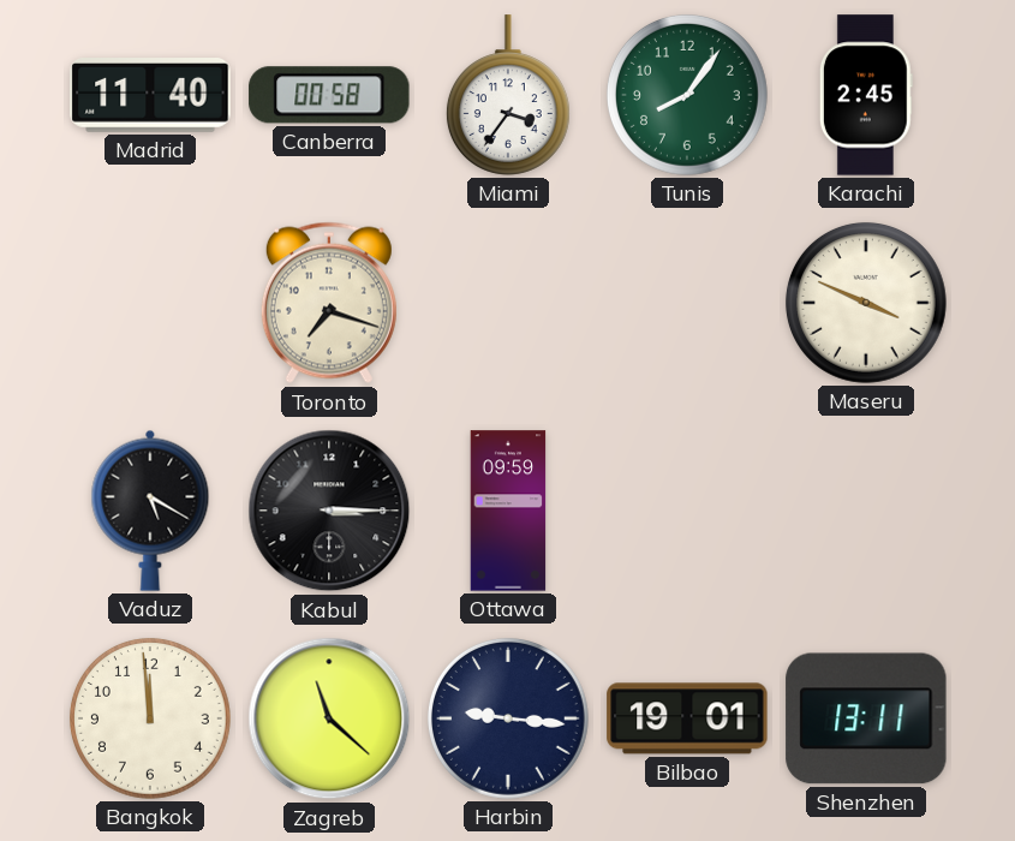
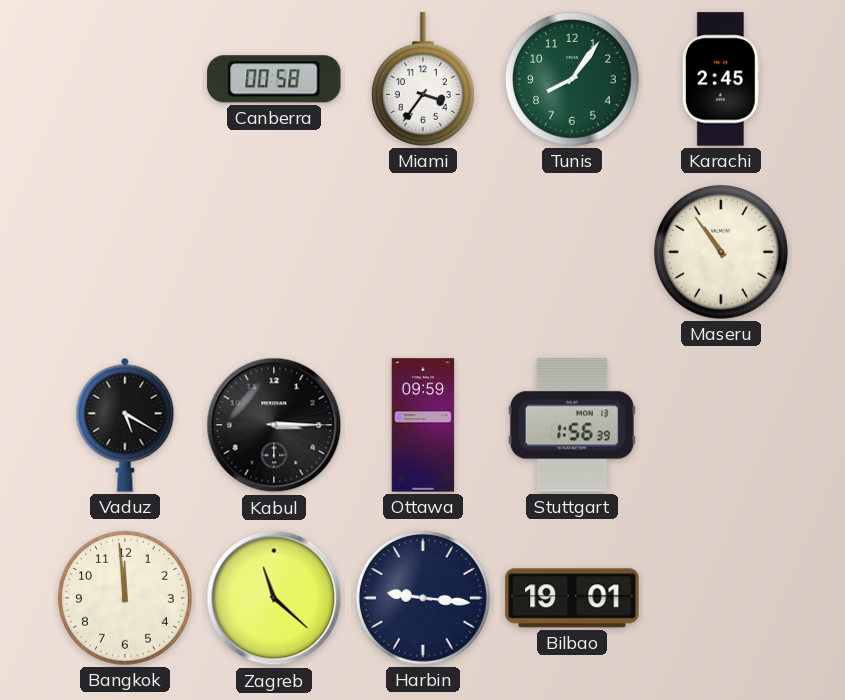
Madrid: 11:40 -> none
Toronto: 7:18 -> none
Maseru: 3:49 -> 10:54
Stuttgart: none -> 1:56
Shenzhen: 13:11 -> none
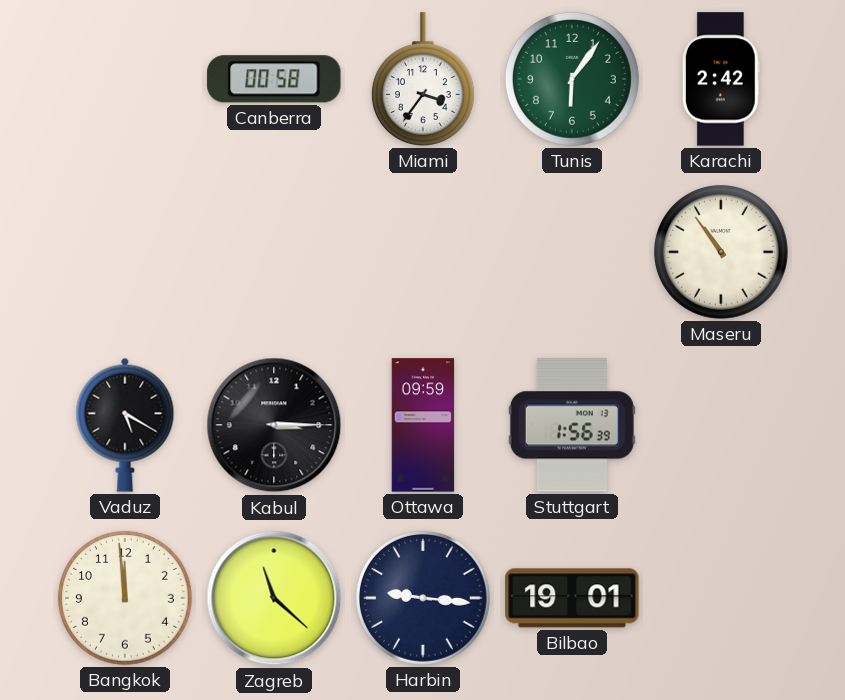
Tunis: 8:06 -> 6:06
Karachi: 2:45 -> 2:42
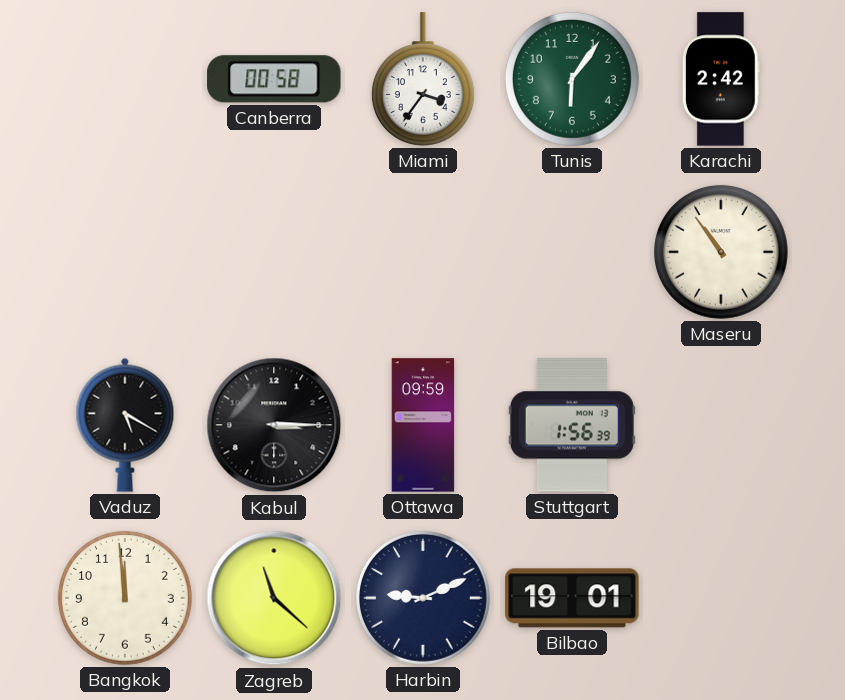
Harbin: 9:16 -> 9:11
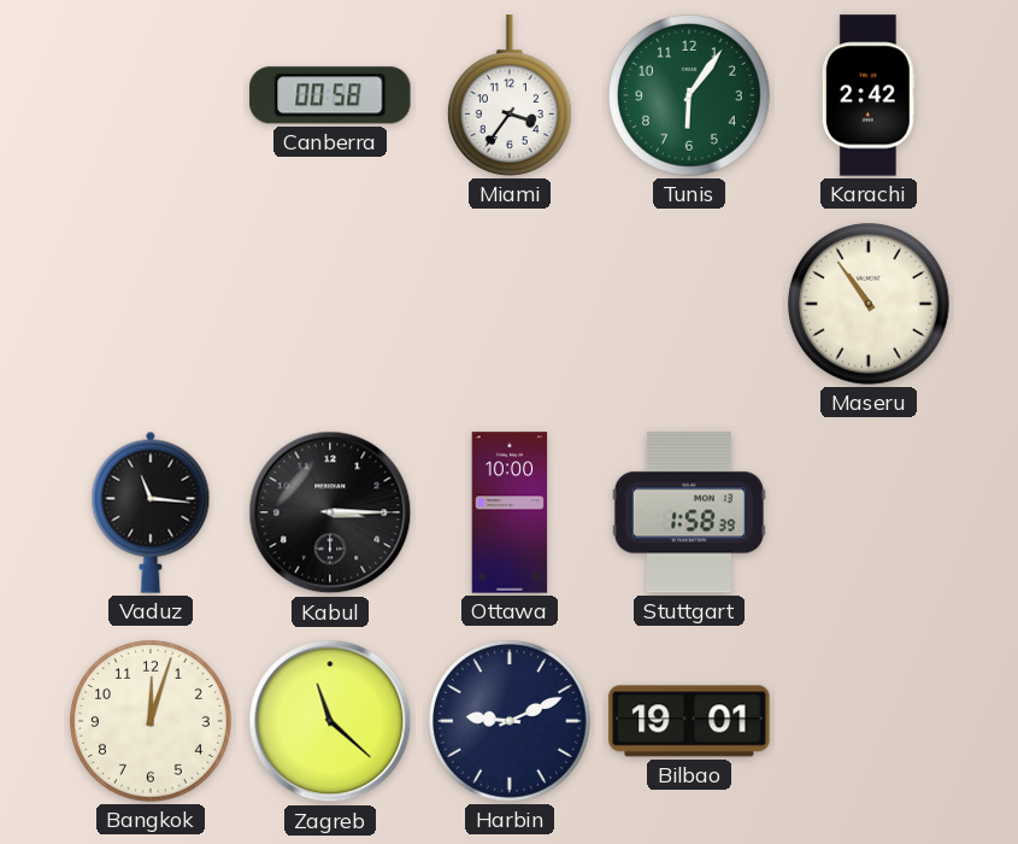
Vaduz: 5:20 -> 11:16
Ottawa: 09:59 -> 10:00
Stuttgart: 1:56 -> 1:58
Bangkok: 11:59 -> 12:03
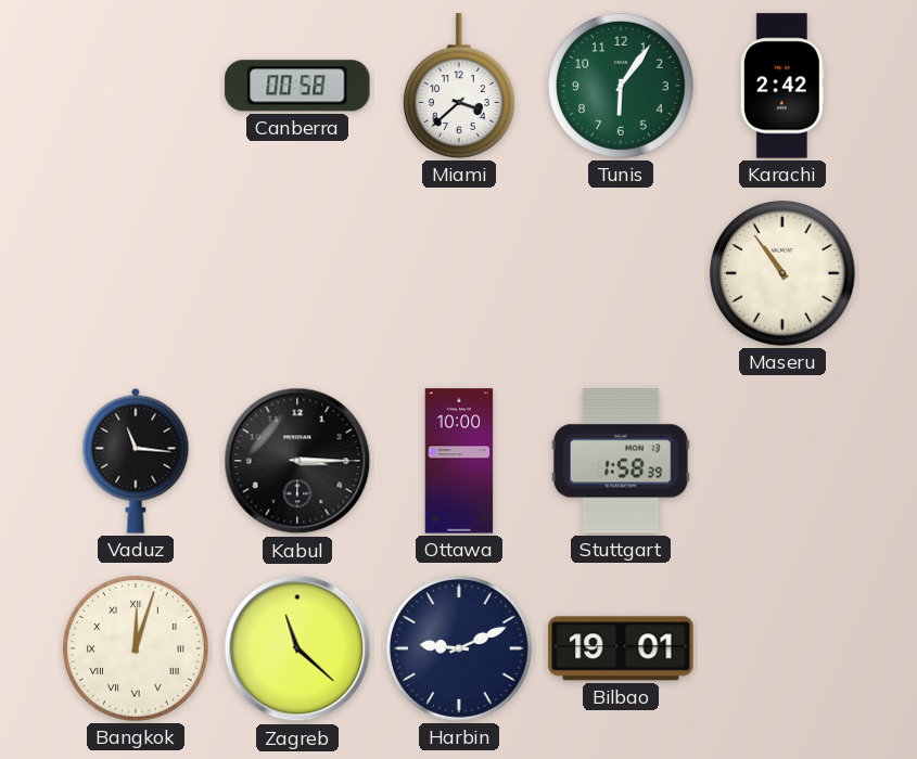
Miami: 3:36 -> 3:38
Bangkok numerals: Arabic -> Roman
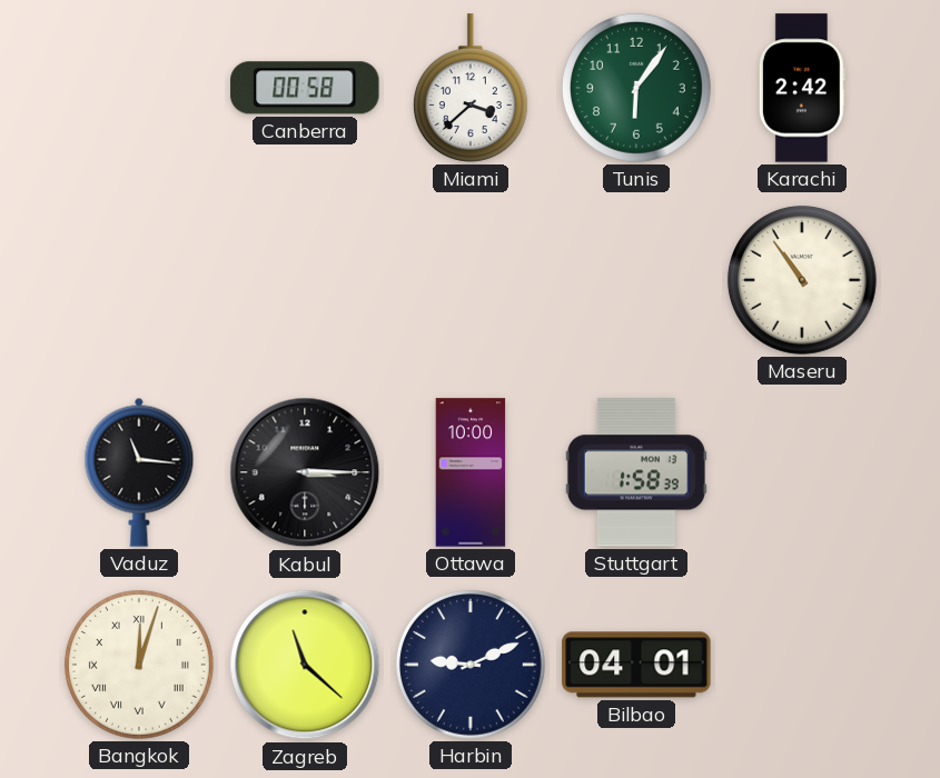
Bilbao: 19:01 -> 04:01
